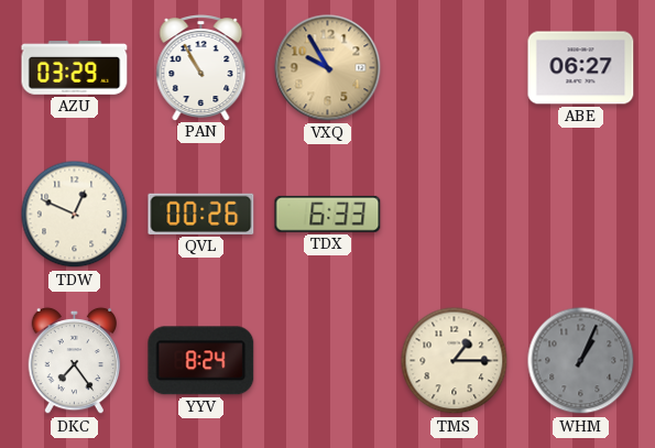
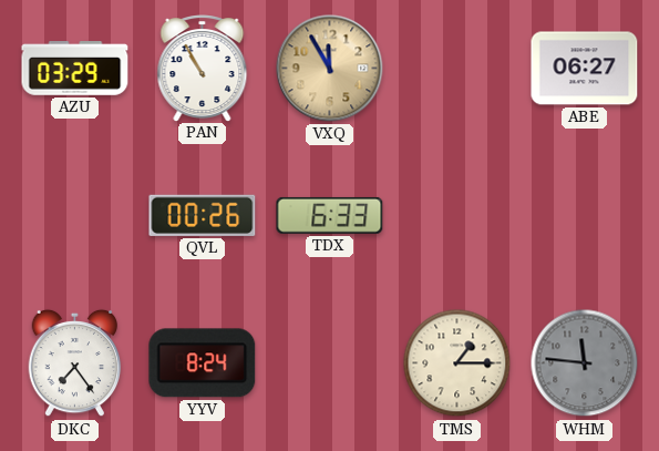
VXQ: 9:55 -> 11:55
TDW: 12:49 -> none
WHM: 1:04 -> 11:46
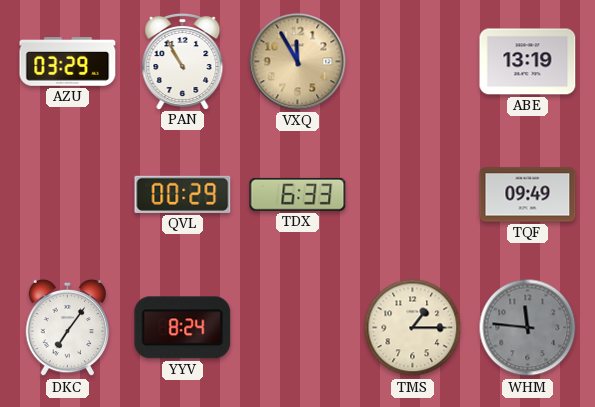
ABE: 06:27 -> 13:19
QVL: 00:26 -> 00:29
TQF: none -> 09:49
DKC: 7:24 -> 7:06
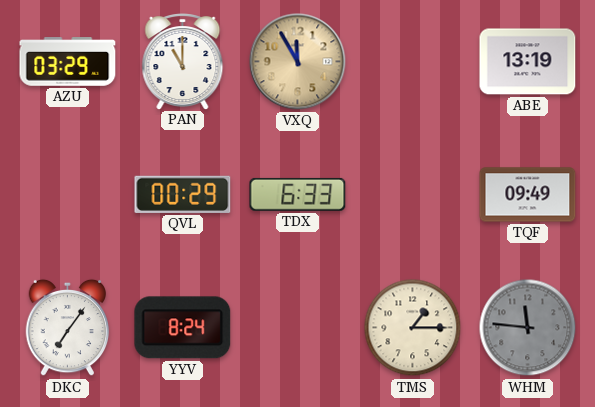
PAN: 10:55 -> 11:00
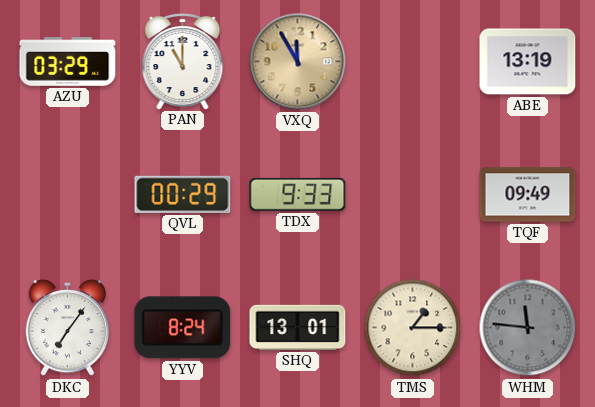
TDX: 6:33 -> 9:33
SHQ: none -> 13:01
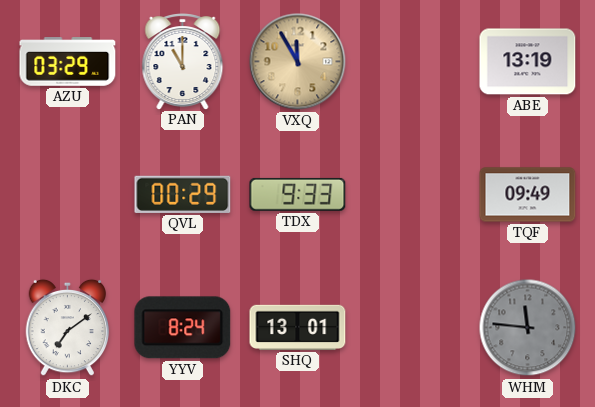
DKC: 7:06 -> 7:09
TMS: 1:15 -> none
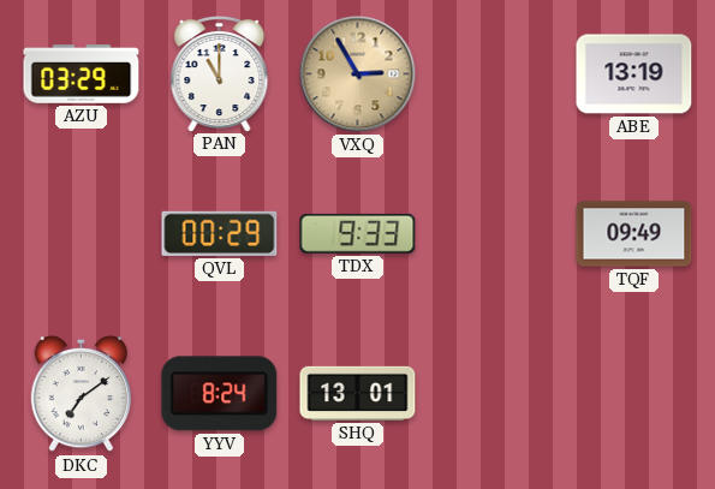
VXQ: 11:55 -> 2:55
WHM: 11:46 -> none
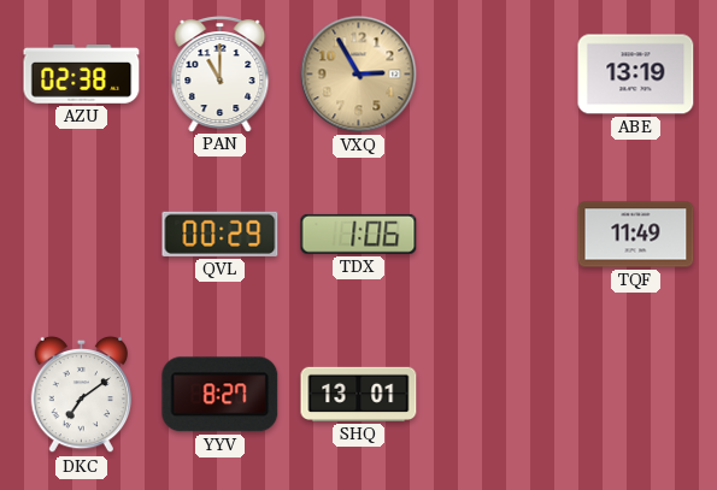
AZU: 03:29 -> 02:38
TDX: 9:33 -> 1:06
TQF: 09:49 -> 11:49
YYV: 8:24 -> 8:27
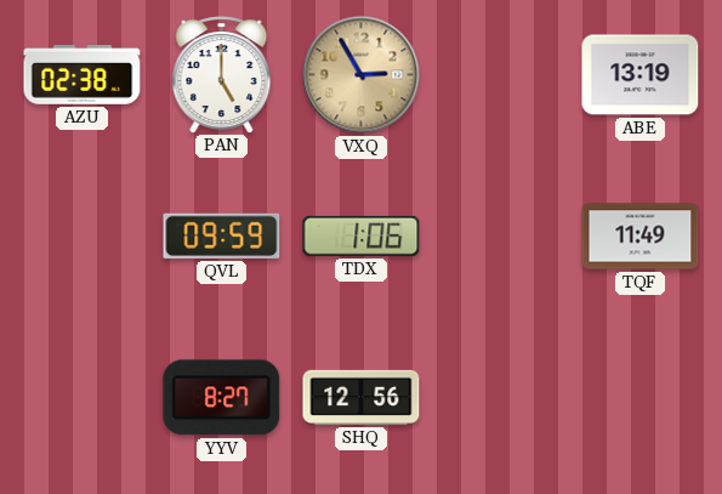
PAN: 11:00 -> 5:00
QVL: 00:29 -> 09:59
DKC: 7:09 -> none
SHQ: 13:01 -> 12:56
